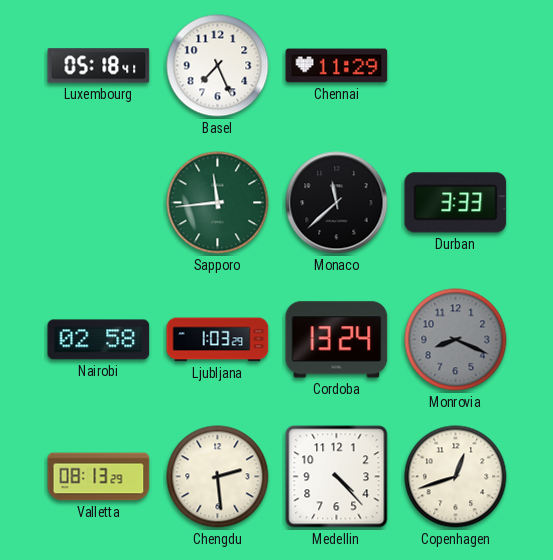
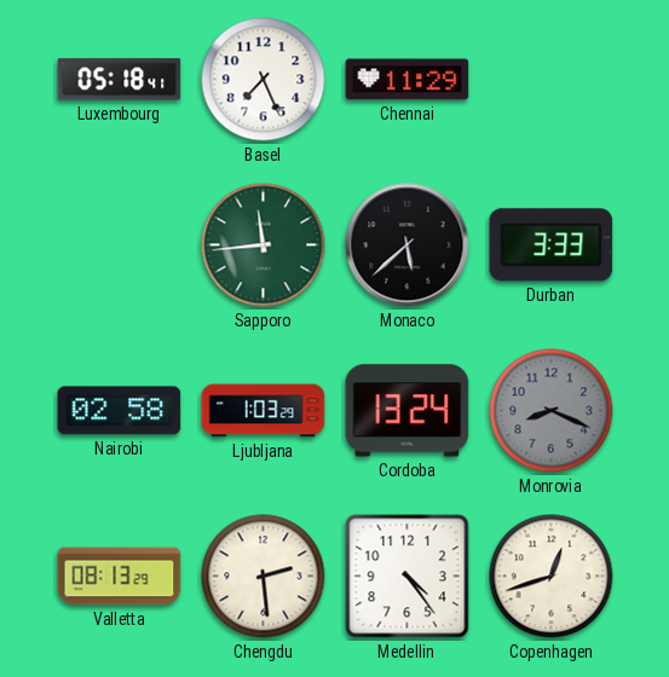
Monaco: 11:38 -> 5:38
Medellin: 4:23 -> 4:24
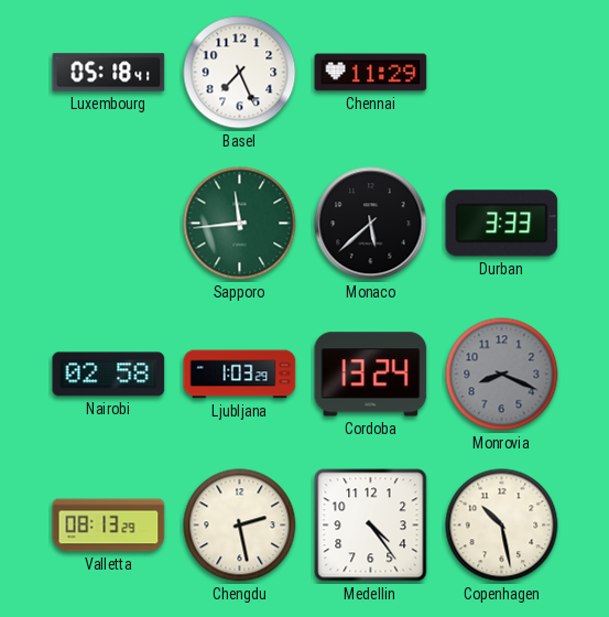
Chengdu: 2:29 -> 2:28
Copenhagen: 12:42 -> 10:28
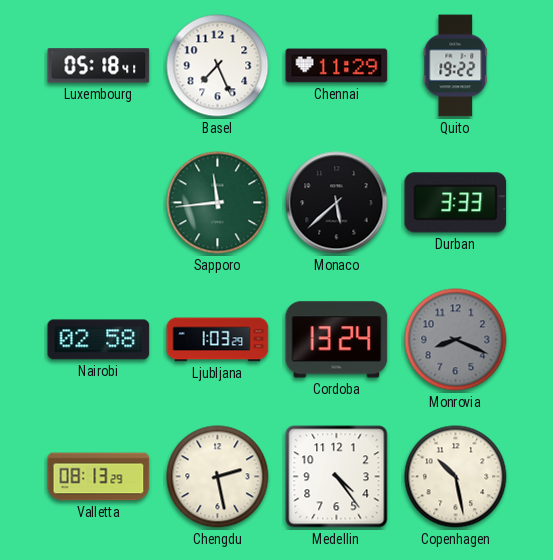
Quito: none -> 19:22
